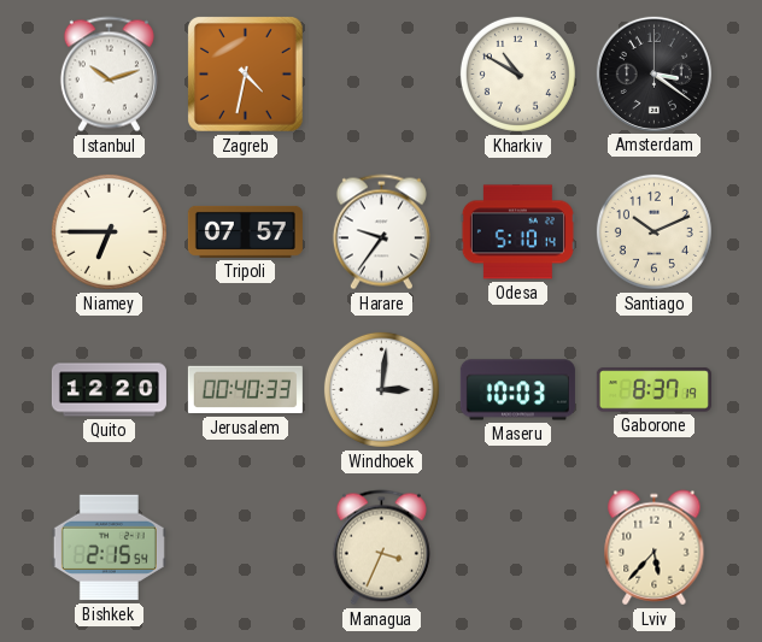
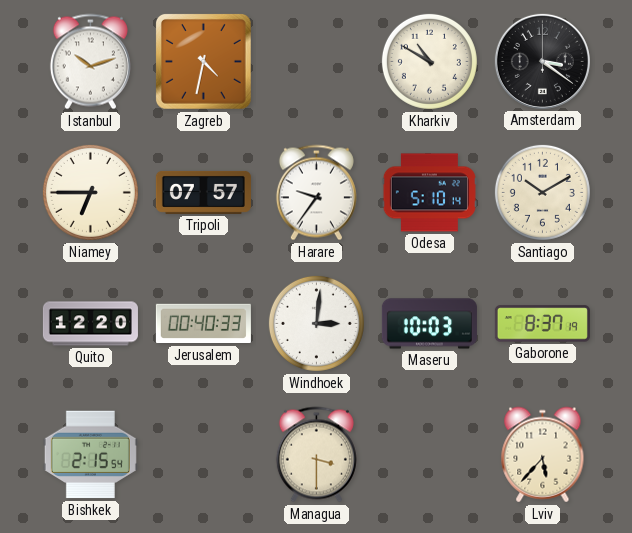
Santiago: 10:11 -> 10:10
Managua: 3:34 -> 3:30
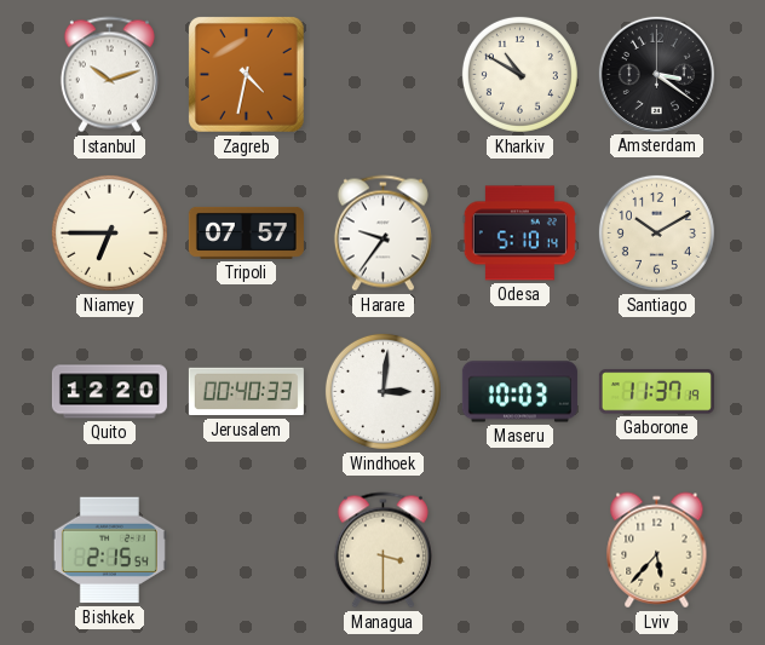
Gaborone: 8:37 -> 11:37
